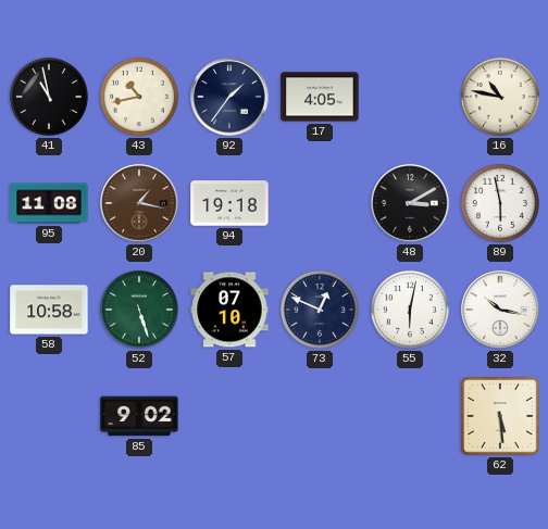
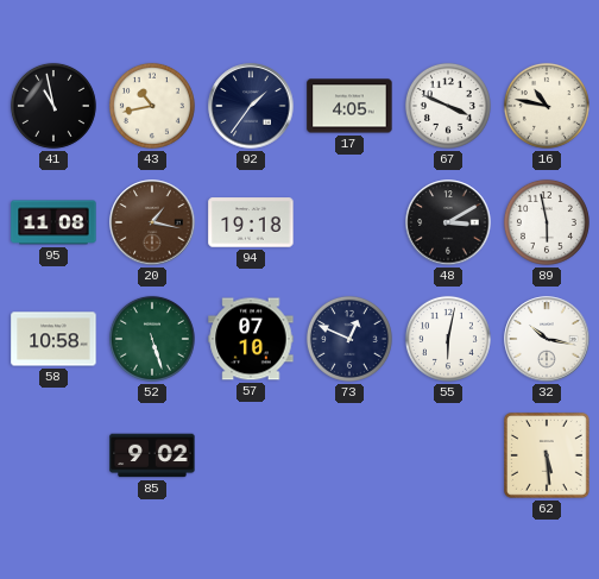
67: none -> 3:49
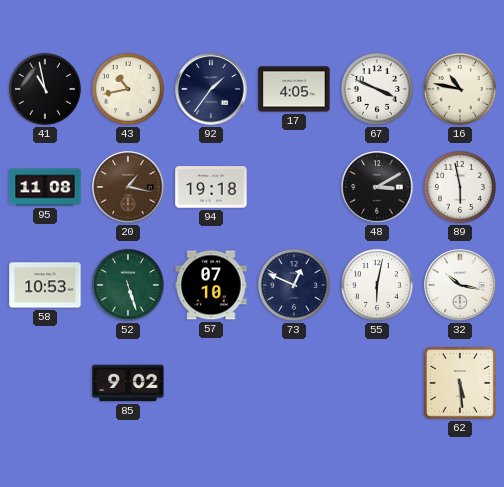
58: 10:58 -> 10:53
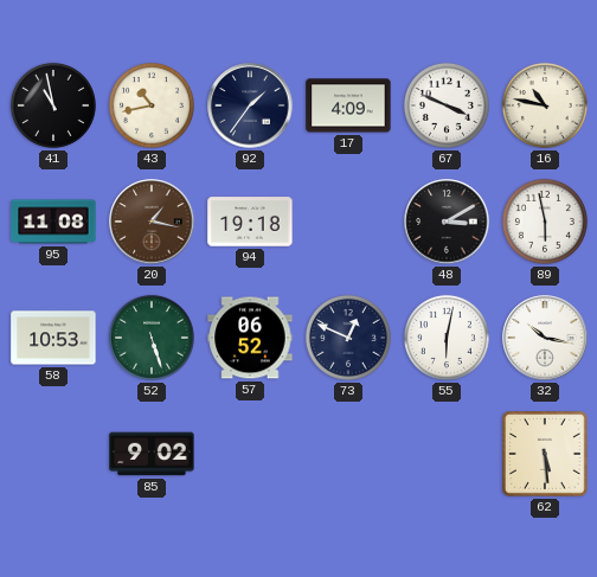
17: 4:05 -> 4:09
57: 07:10 -> 06:52
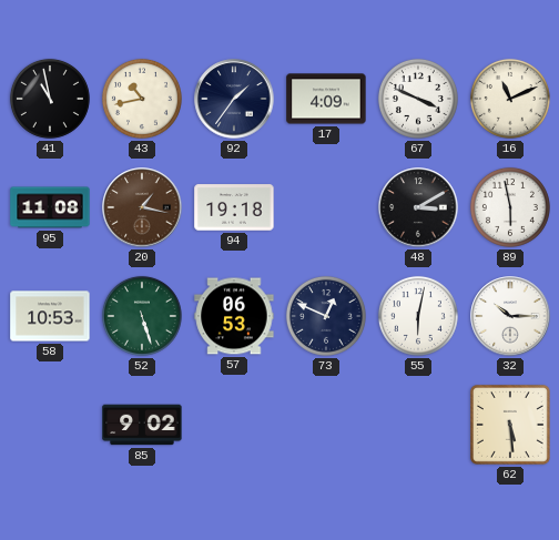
16: 10:47 -> 11:11
57: 06:52 -> 06:53
32: 10:17 -> 10:15
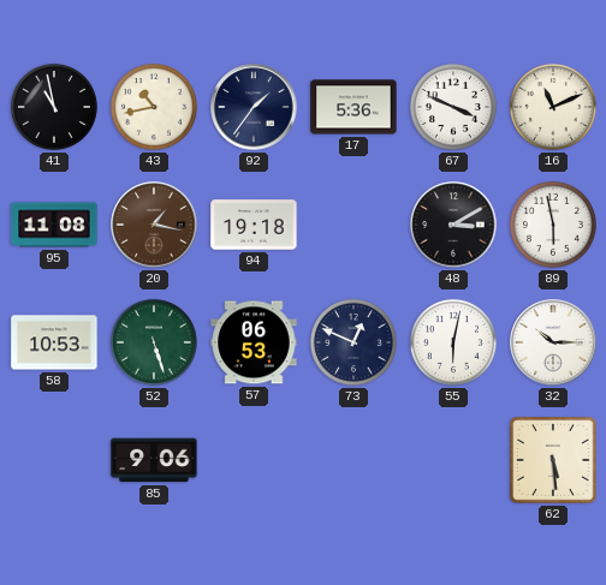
17: 4:09 -> 5:36
85: 9:02 -> 9:06
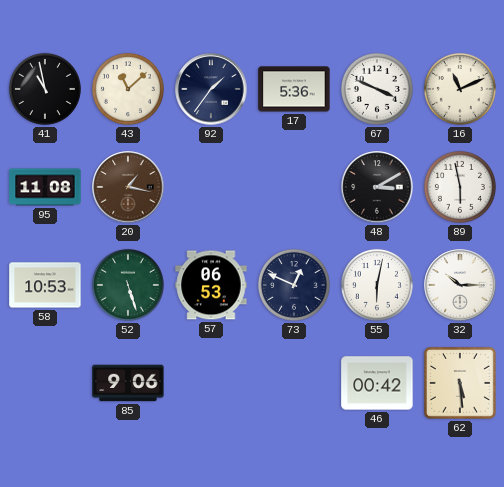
43: 10:43 -> 11:08
94: 19:18 -> none
46: none -> 00:42
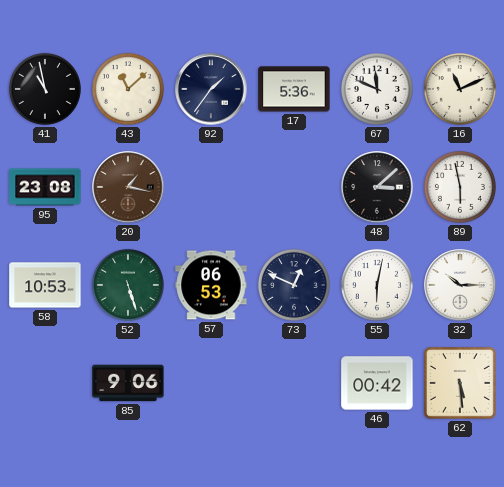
67: 3:49 -> 11:49
95: 11:08 -> 23:08
48: 3:10 -> 3:08
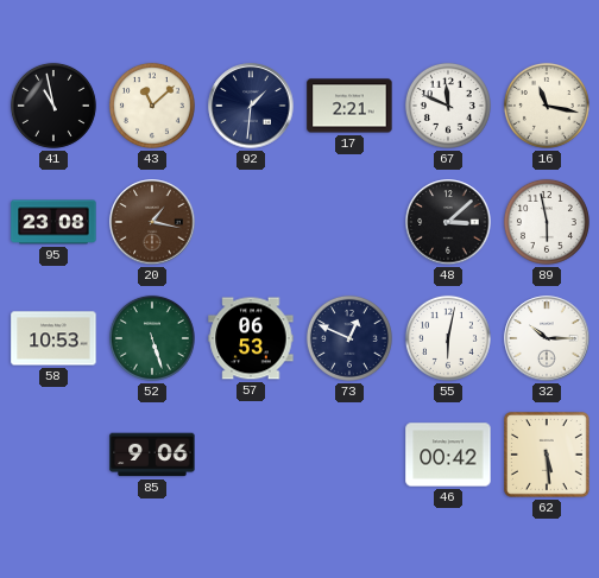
92: 1:36 -> 1:31
17: 5:36 -> 2:21
16: 11:11 -> 11:17
